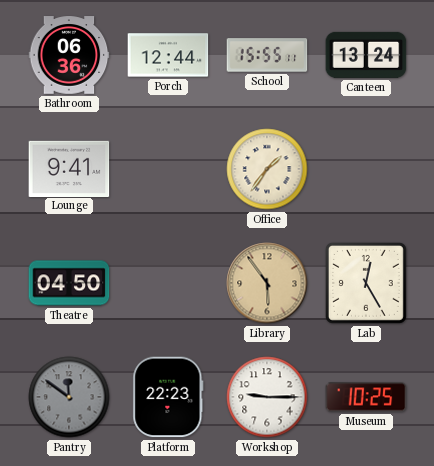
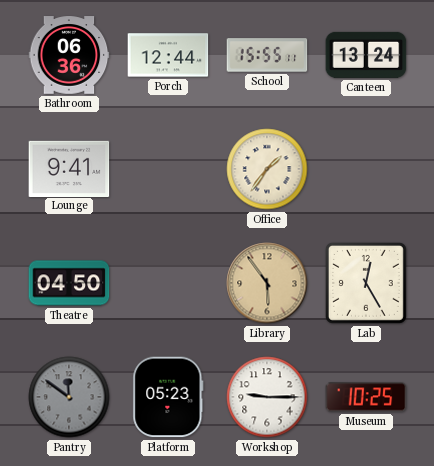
Platform: 22:23 -> 05:23
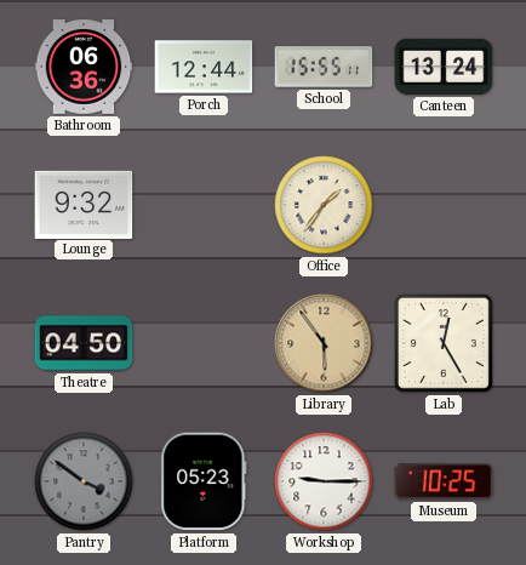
Lounge: 9:41 -> 9:32
Pantry: 11:51 -> 3:51
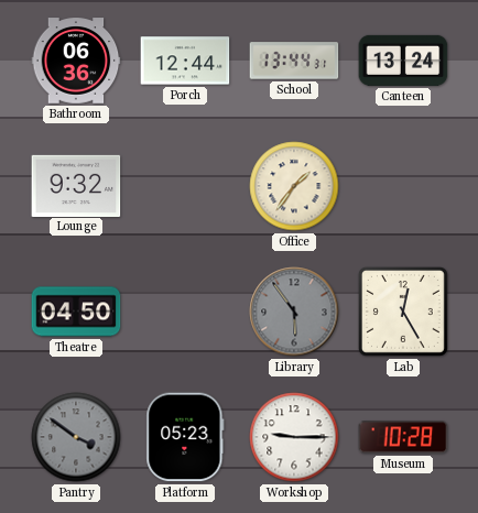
School: 15:55 -> 13:44
Library dial: champagne -> grey
Museum: 10:25 -> 10:28
